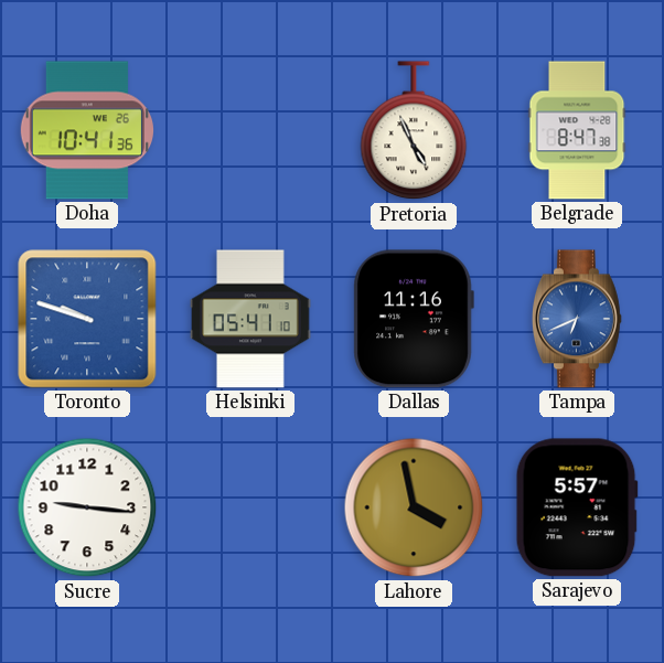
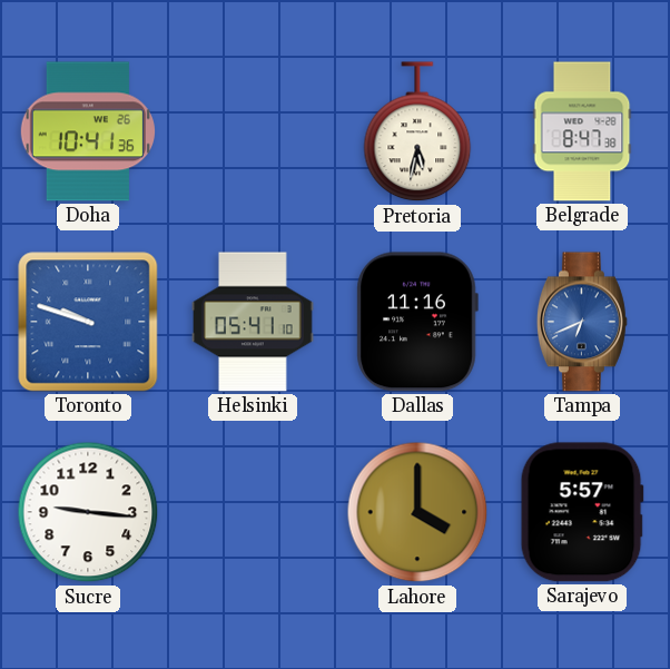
Pretoria: 4:56 -> 5:32
Lahore: 3:58 -> 4:00
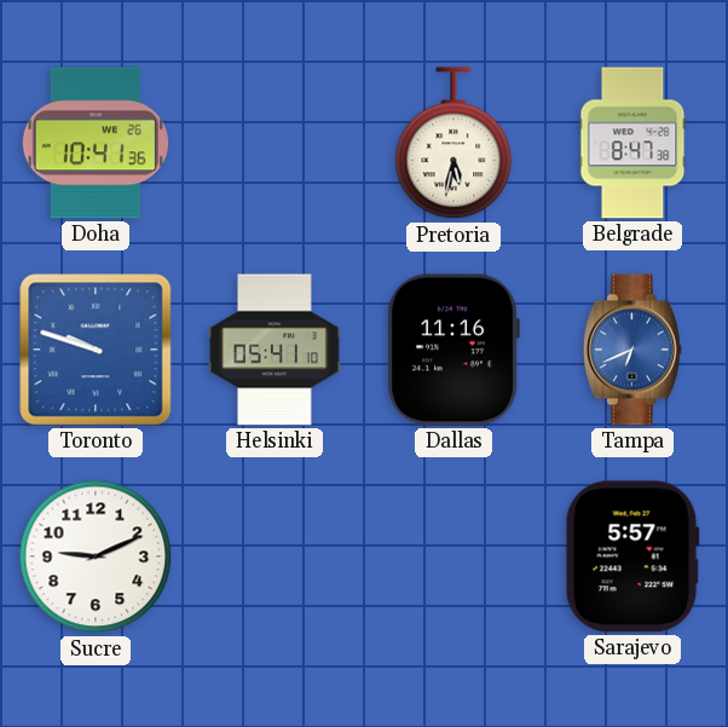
Sucre: 9:16 -> 9:11
Lahore: 4:00 -> none
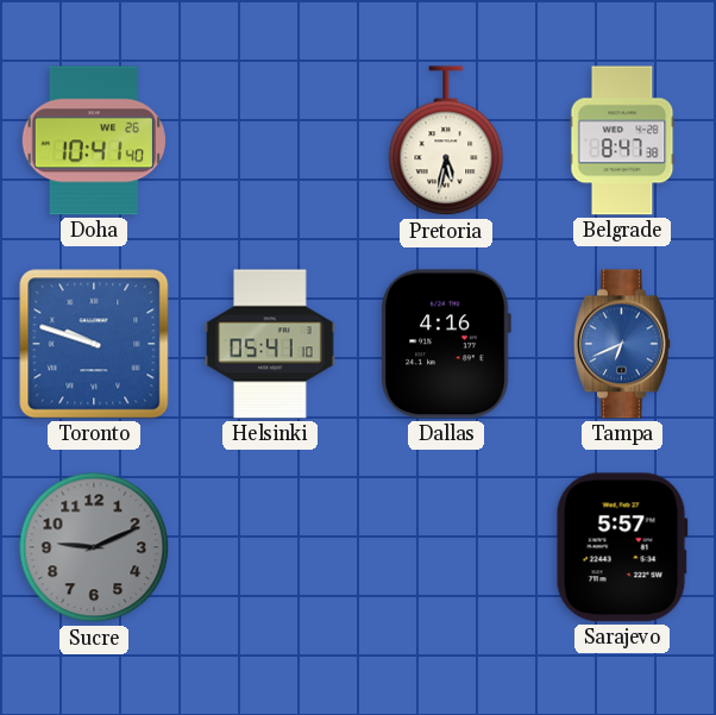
Doha: 10:41:36 -> 10:41:40
Dallas: 11:16 -> 4:16
Sucre dial: white -> grey
